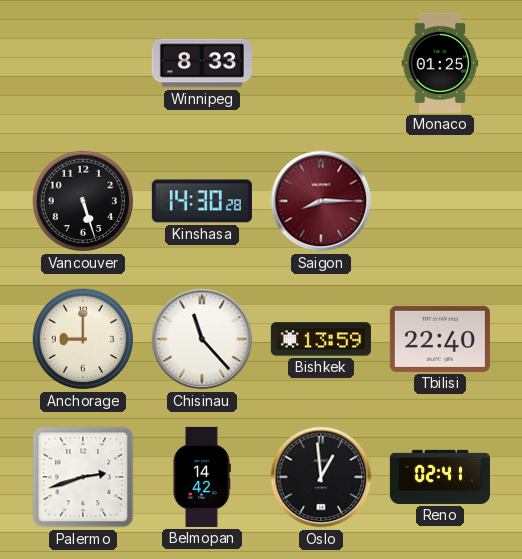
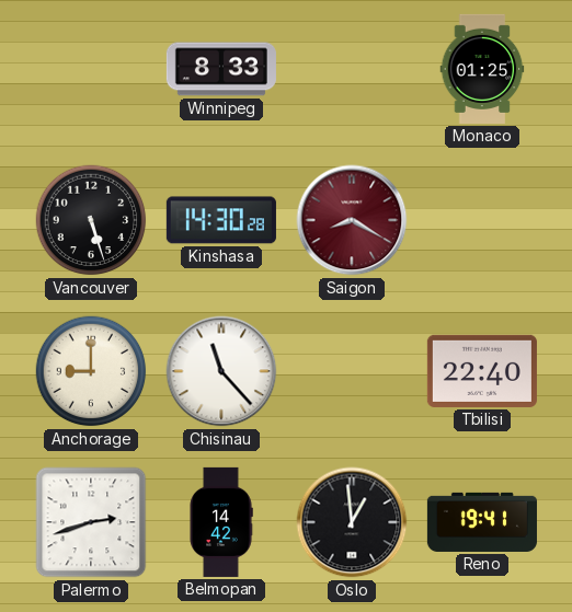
Saigon: 8:15 -> 8:20
Bishkek: 13:59 -> none
Reno: 02:41 -> 19:41
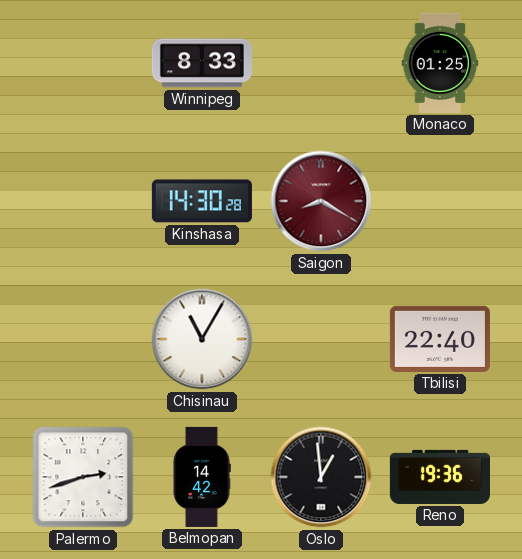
Vancouver: 5:27 -> none
Anchorage: 9:00 -> none
Chisinau: 11:23 -> 11:05
Reno: 19:41 -> 19:36
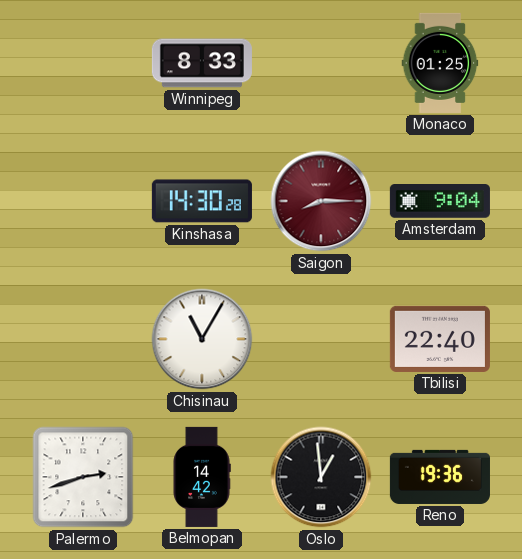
Saigon: 8:20 -> 8:15
Amsterdam: none -> 9:04
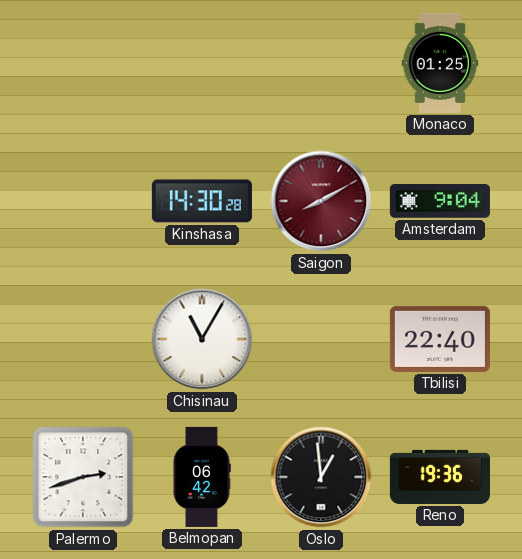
Winnipeg: 8:33 -> none
Saigon: 8:15 -> 8:10
Belmopan: 14:42 -> 06:42
